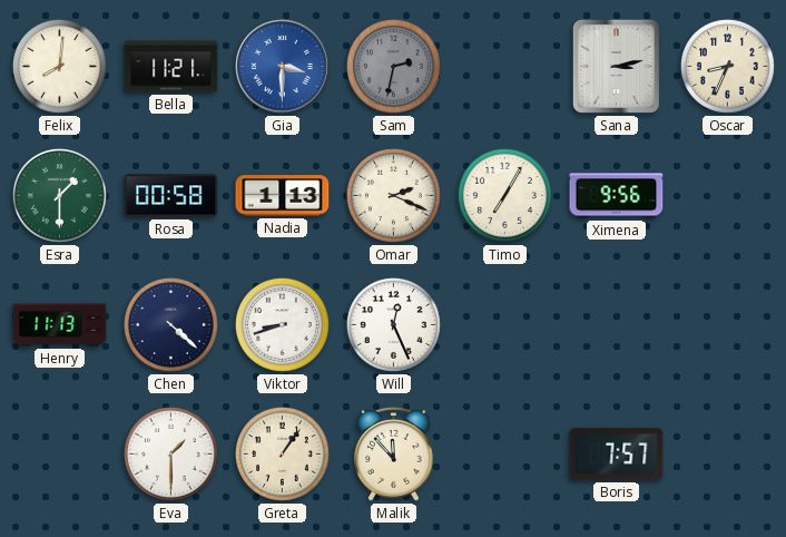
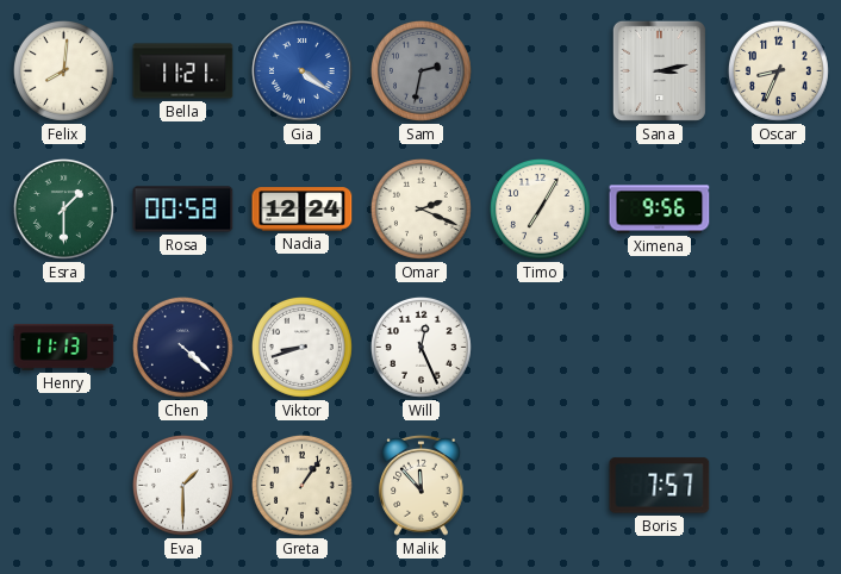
Gia: 3:30 -> 4:21
Nadia: 1:13 -> 12:24
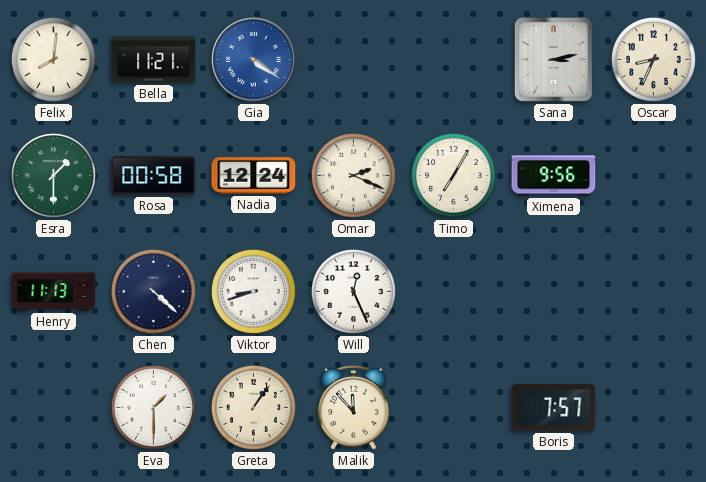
Sam: 2:32 -> none
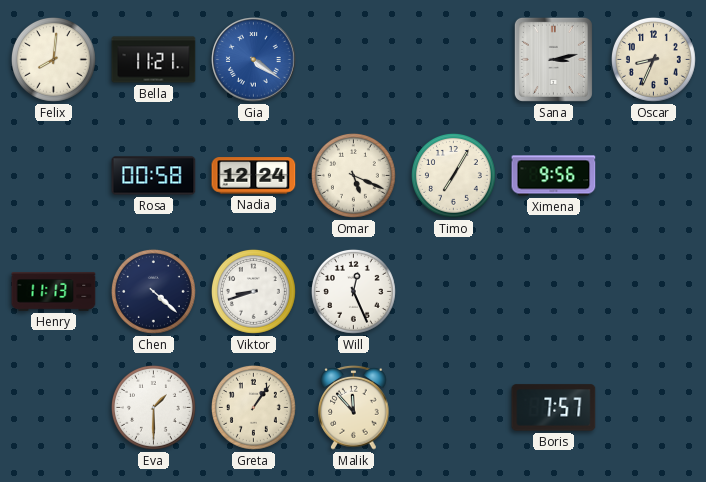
Esra: 1:30 -> none
Omar: 2:19 -> 5:19
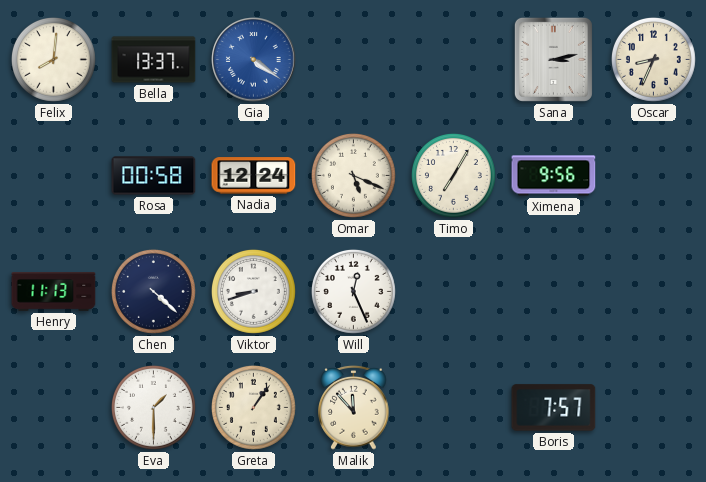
Bella: 11:21 -> 13:37
